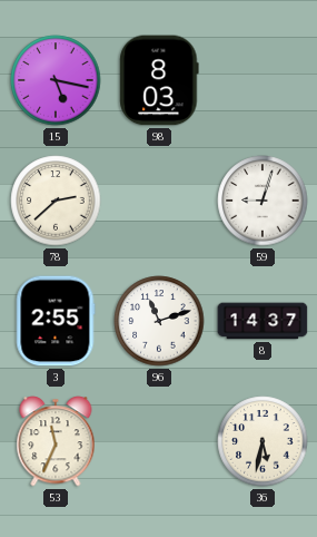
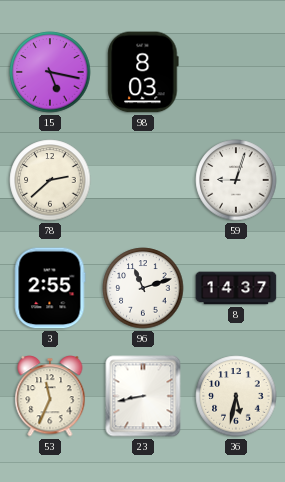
23: none -> 8:43
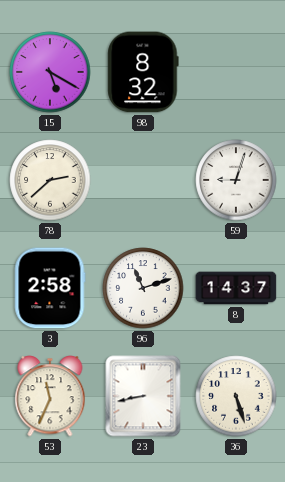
15: 5:17 -> 5:20
98: 8:03 -> 8:32
3: 2:55 -> 2:58
36: 5:32 -> 5:27
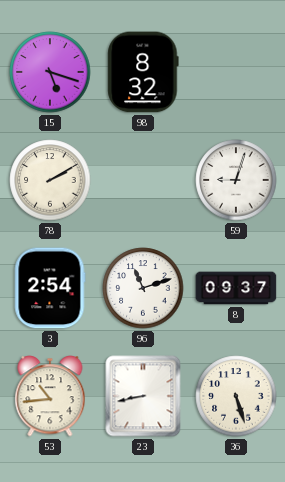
15: 5:20 -> 5:18
78: 2:38 -> 2:10
3: 2:58 -> 2:54
8: 14:37 -> 09:37
53: 11:34 -> 10:44
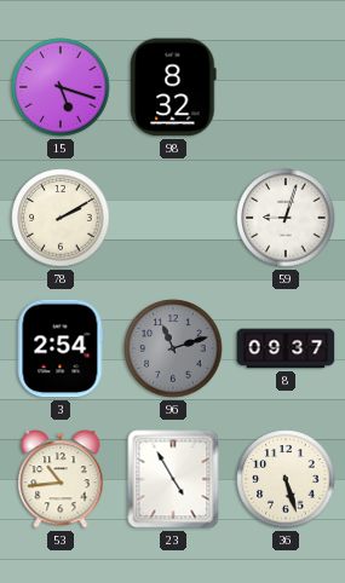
96 dial: white -> grey
23: 8:43 -> 4:55
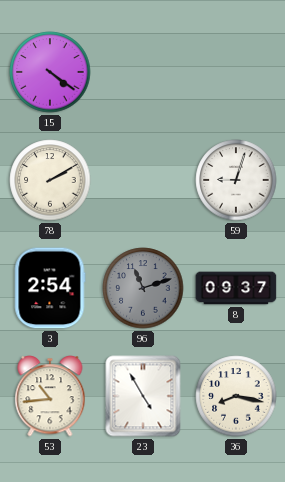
15: 5:18 -> 4:21
98: 8:32 -> none
36: 5:27 -> 8:17
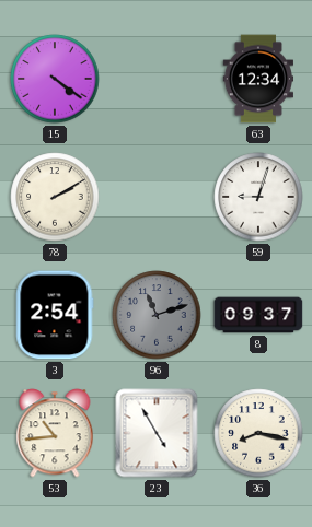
63: none -> 12:34
